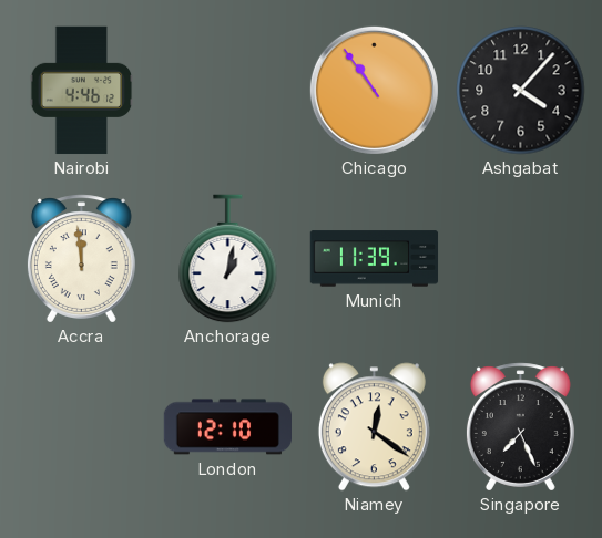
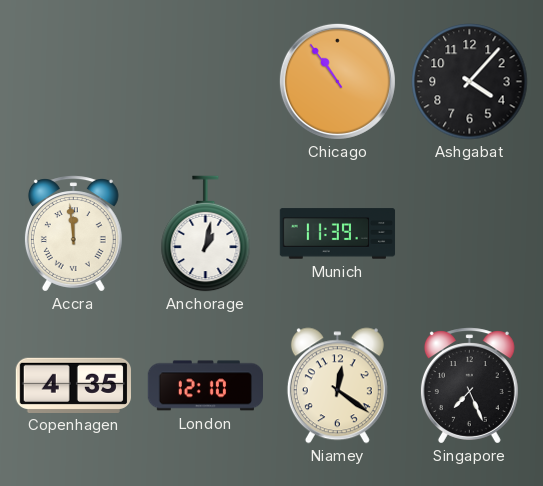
Nairobi: 4:46 -> none
Copenhagen: none -> 4:35
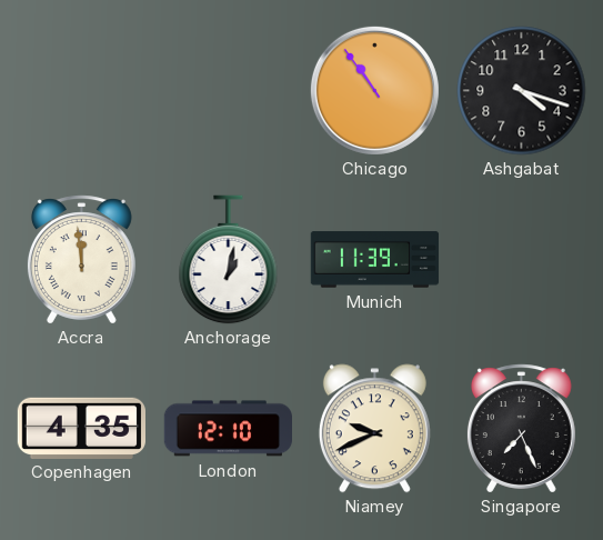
Ashgabat: 4:07 -> 4:18
Niamey: 12:21 -> 9:41
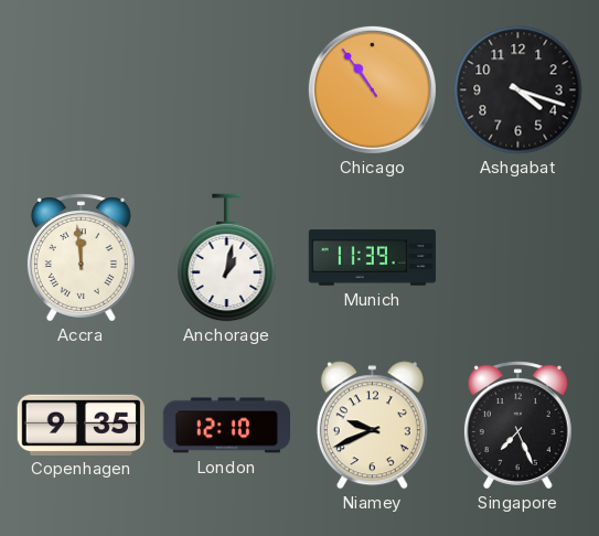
Copenhagen: 4:35 -> 9:35
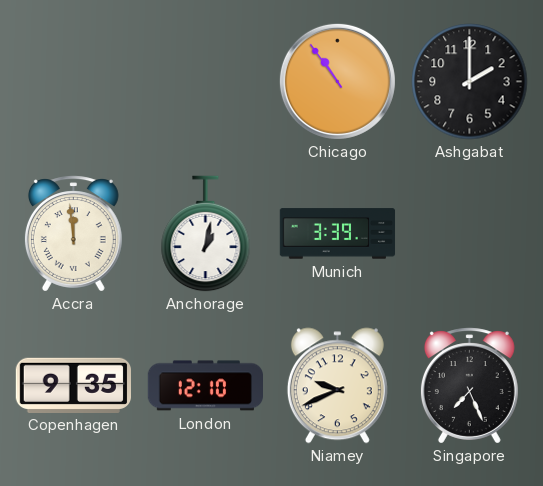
Ashgabat: 4:18 -> 2:00
Munich: 11:39 -> 3:39
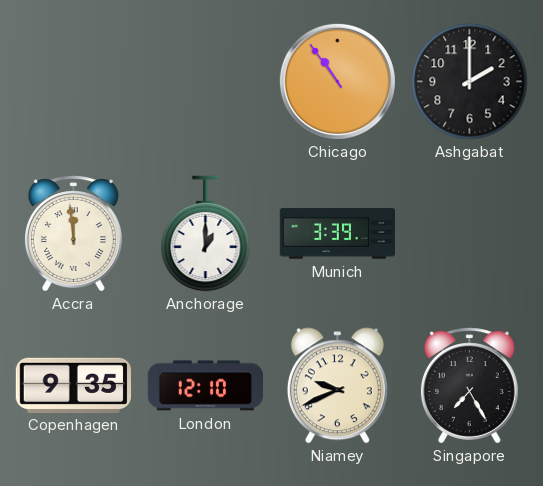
Anchorage: 1:02 -> 1:00
Singapore: 7:26 -> 7:25
